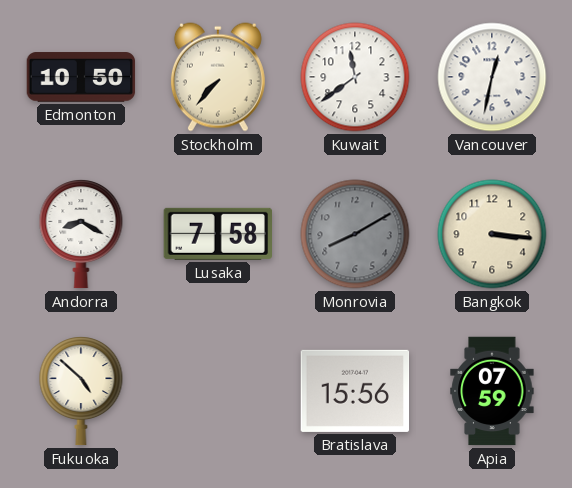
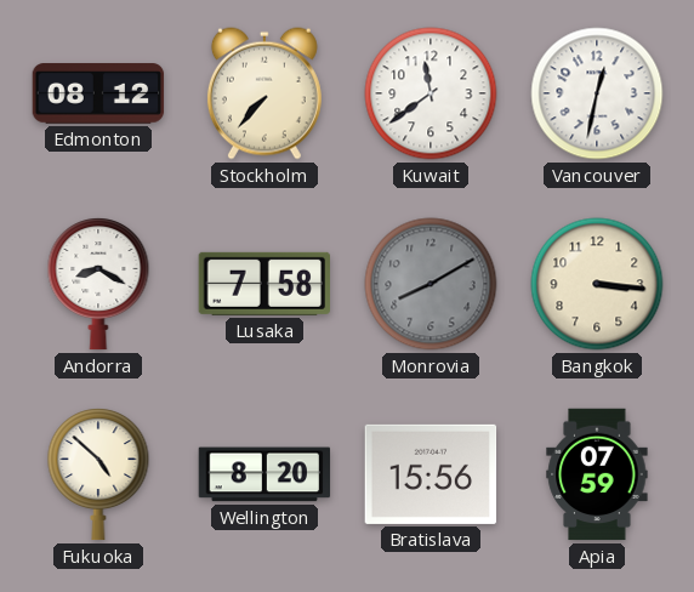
Edmonton: 10:50 -> 08:12
Wellington: none -> 8:20
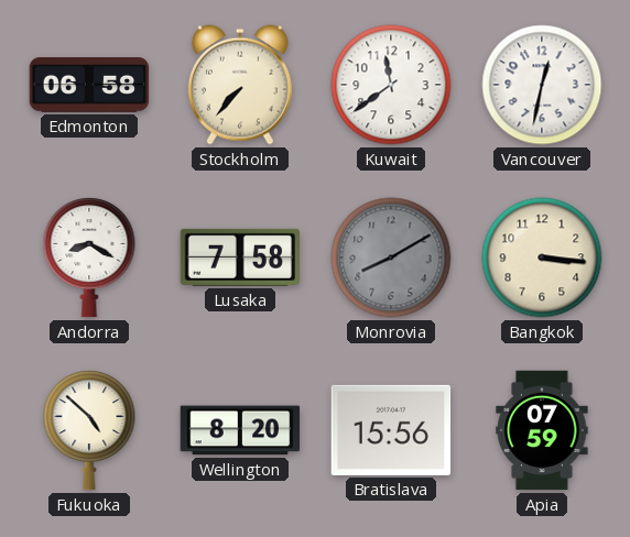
Edmonton: 08:12 -> 06:58
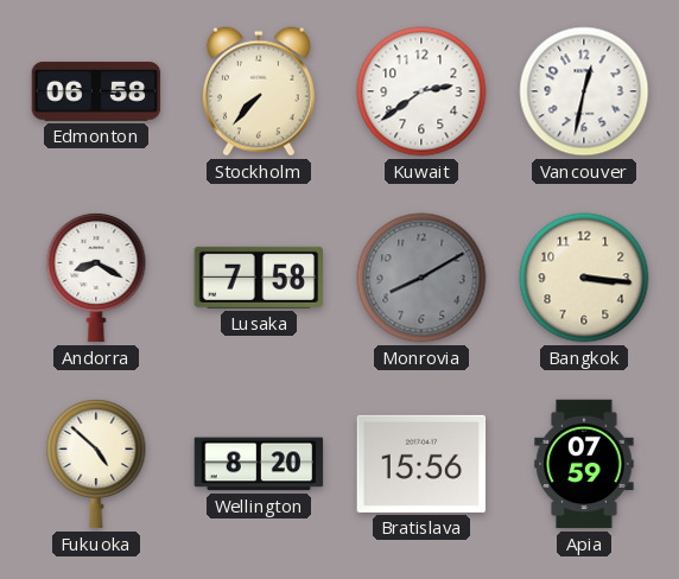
Kuwait: 11:39 -> 2:39
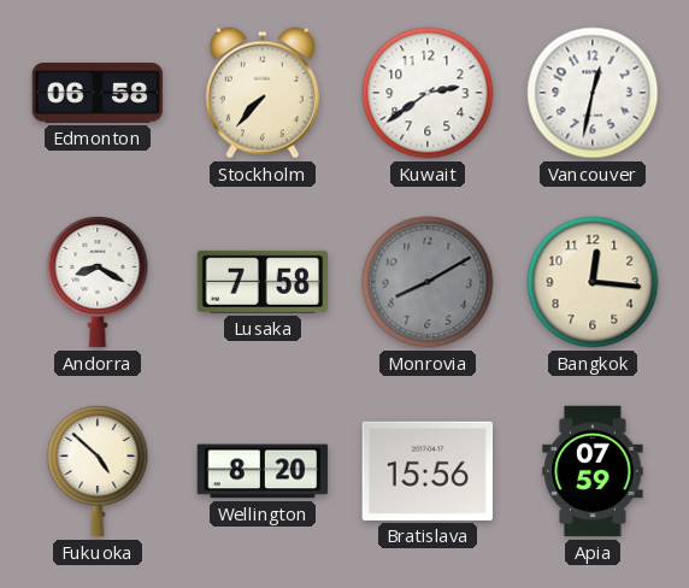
Bangkok: 3:16 -> 12:16
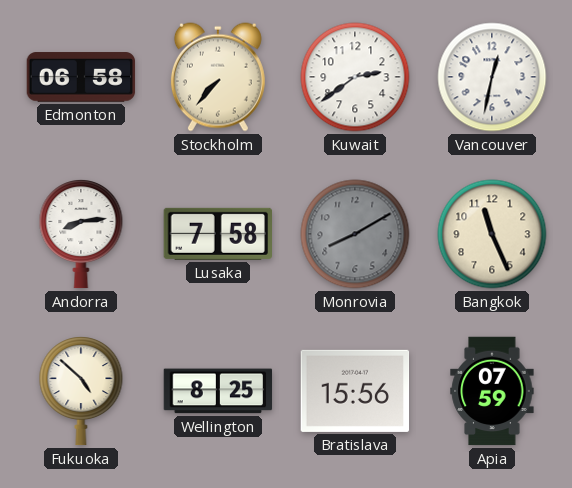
Andorra: 8:20 -> 8:14
Bangkok: 12:16 -> 11:26
Wellington: 8:20 -> 8:25
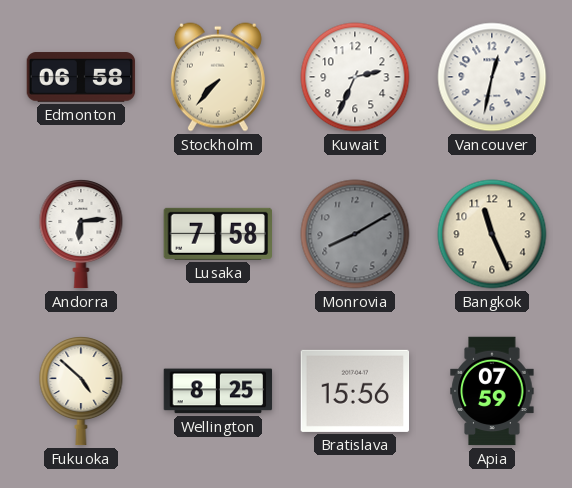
Kuwait: 2:39 -> 2:34
Andorra: 8:14 -> 6:14
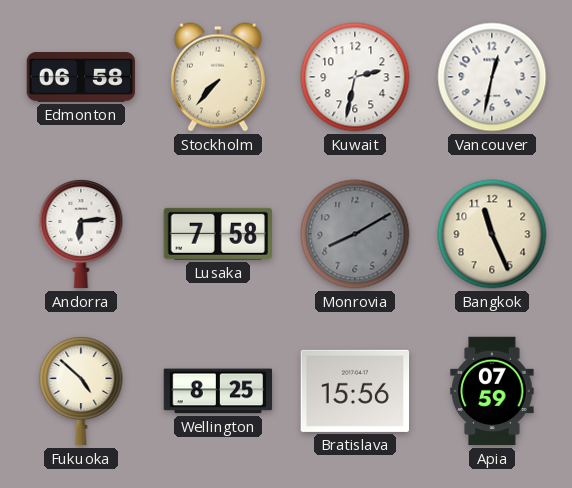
Kuwait: 2:34 -> 2:32
